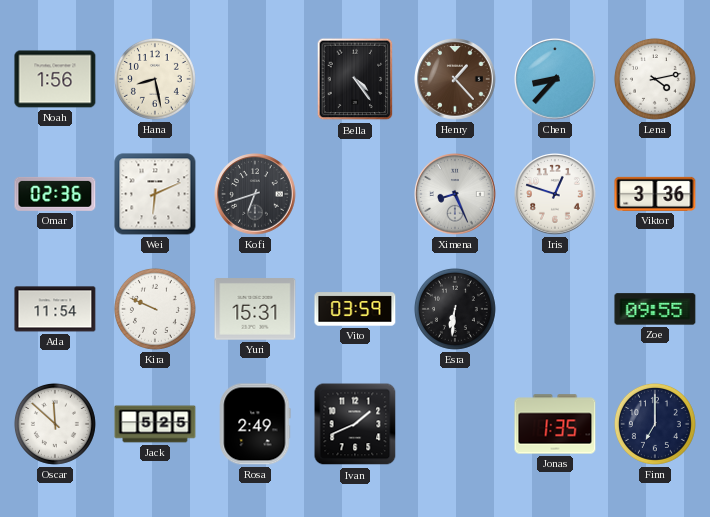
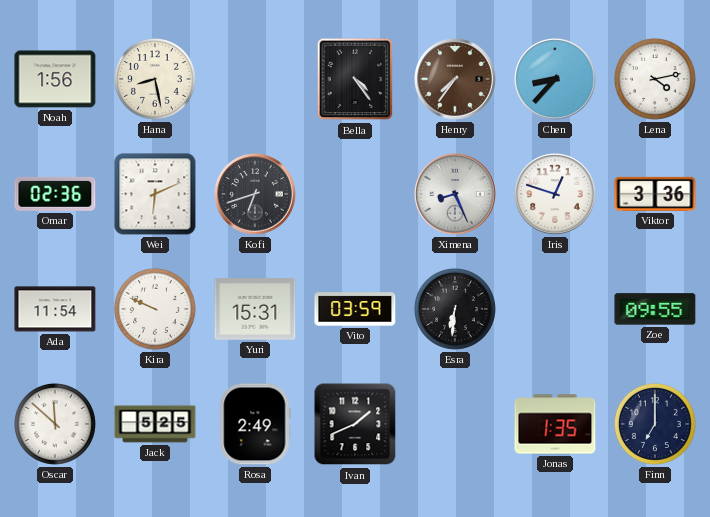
Henry: 1:23 -> 7:36
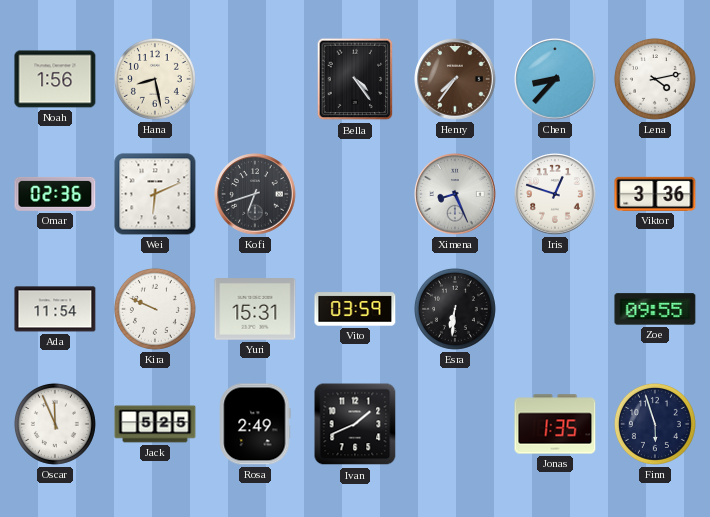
Oscar: 11:52 -> 11:56
Finn: 7:00 -> 5:57
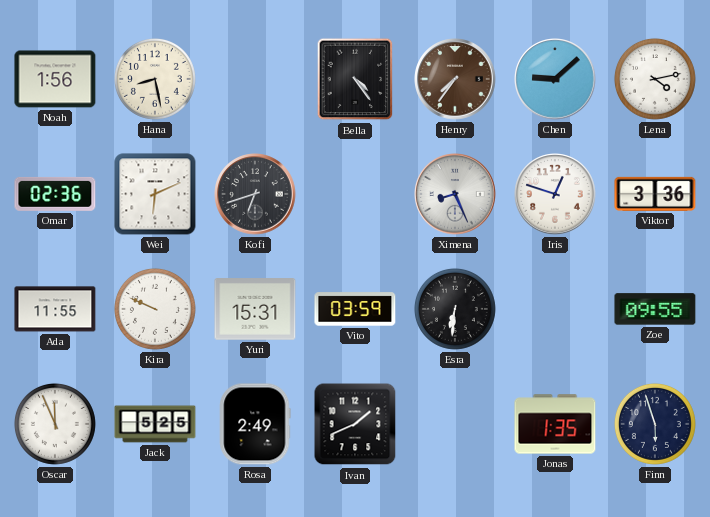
Chen: 8:37 -> 9:08
Ada: 11:54 -> 11:55
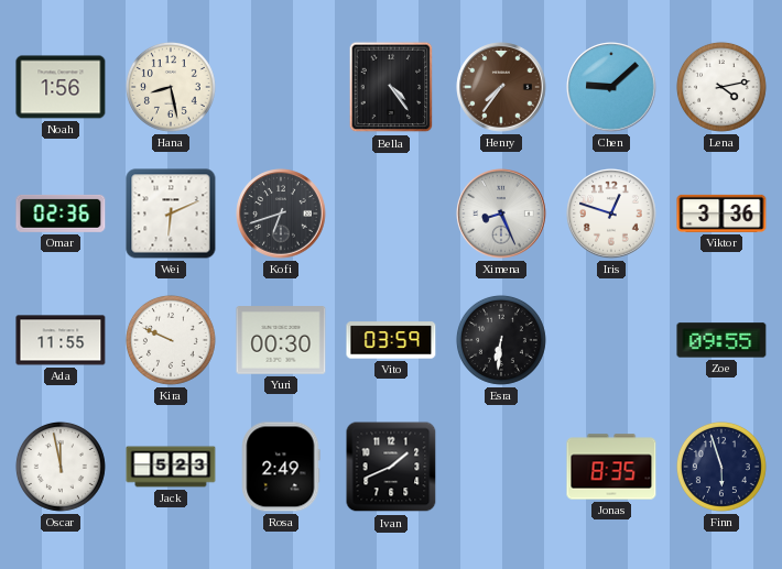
Yuri: 15:31 -> 00:30
Oscar: 11:56 -> 11:58
Jack: 5:25 -> 5:23
Jonas: 1:35 -> 8:35
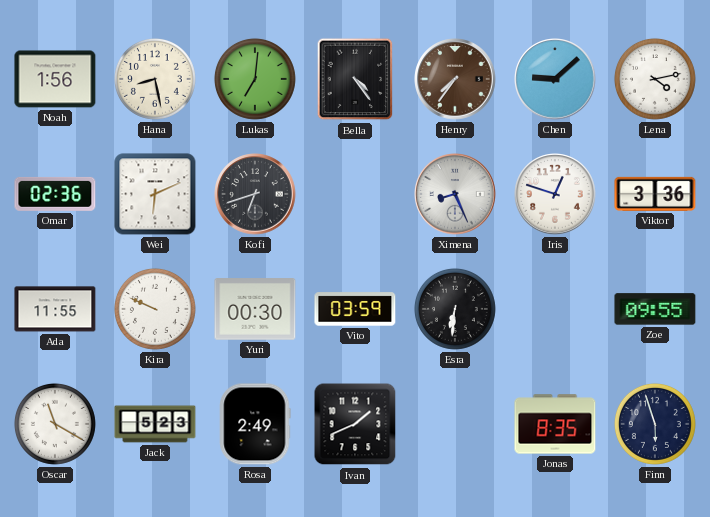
Lukas: none -> 7:01
Oscar: 11:58 -> 11:20
